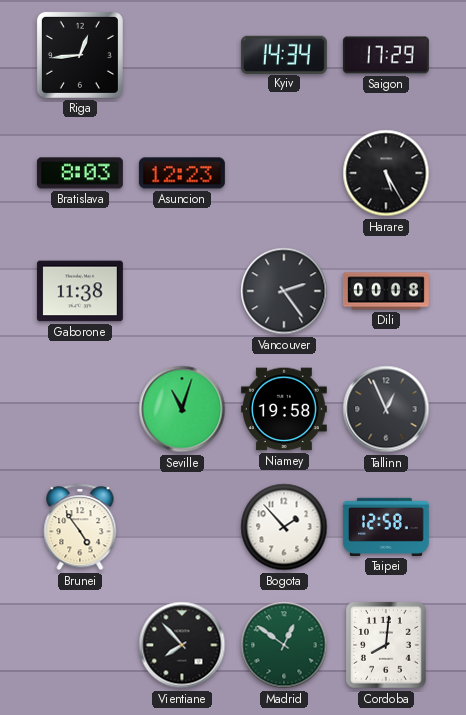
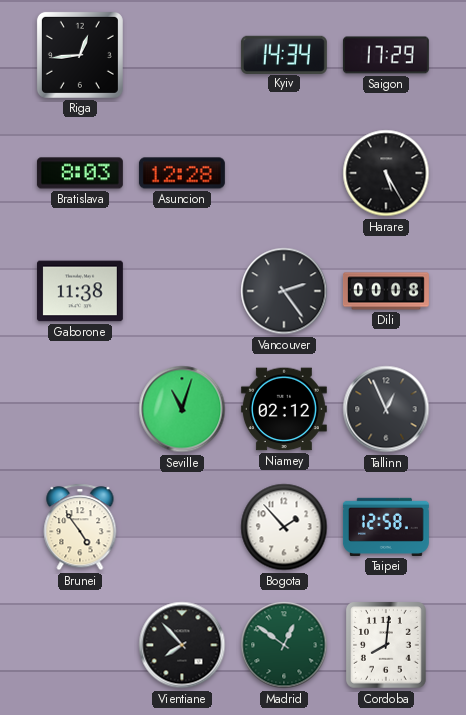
Asuncion: 12:23 -> 12:28
Niamey: 19:58 -> 02:12
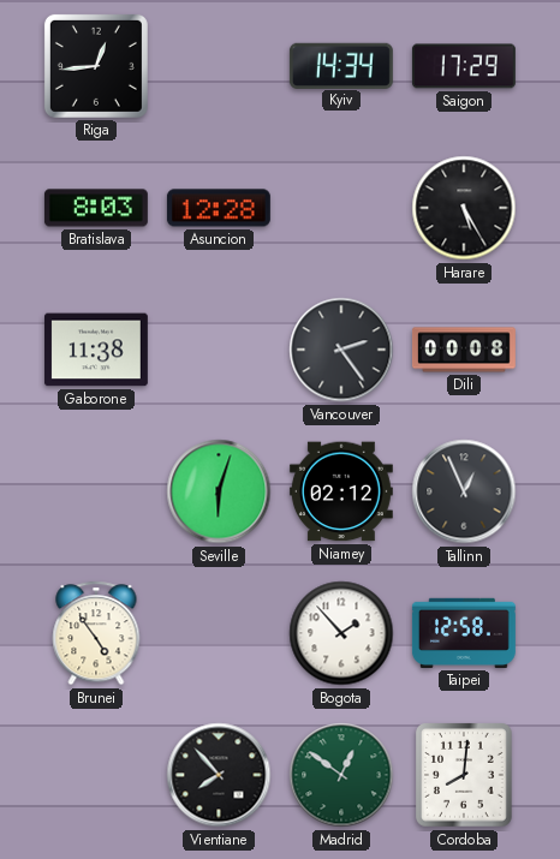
Seville: 11:03 -> 6:03
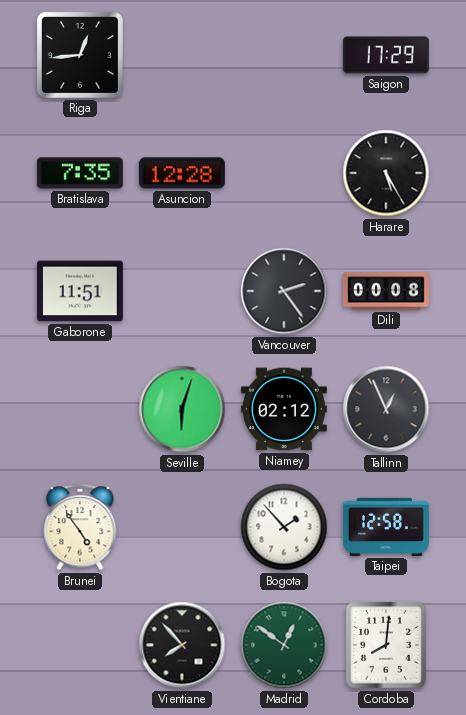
Kyiv: 14:34 -> none
Bratislava: 8:03 -> 7:35
Gaborone: 11:38 -> 11:51
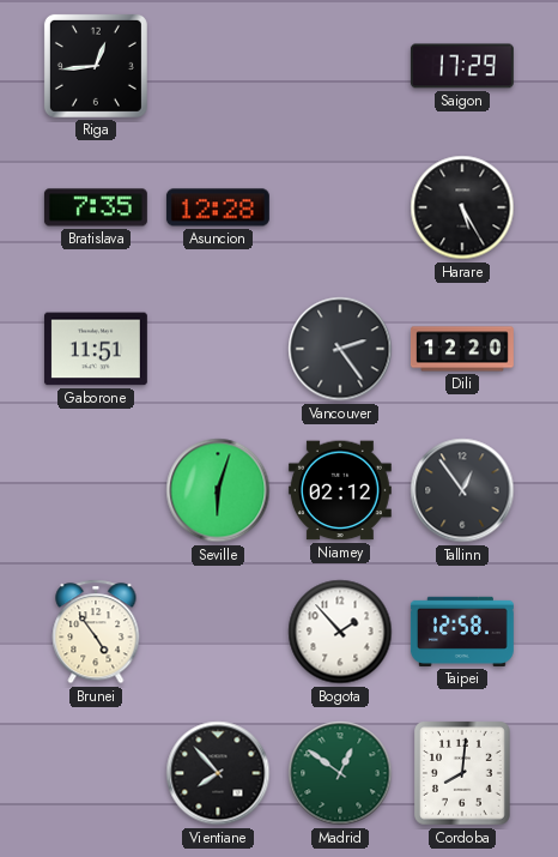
Dili: 00:08 -> 12:20
Tallinn: 12:56 -> 12:54
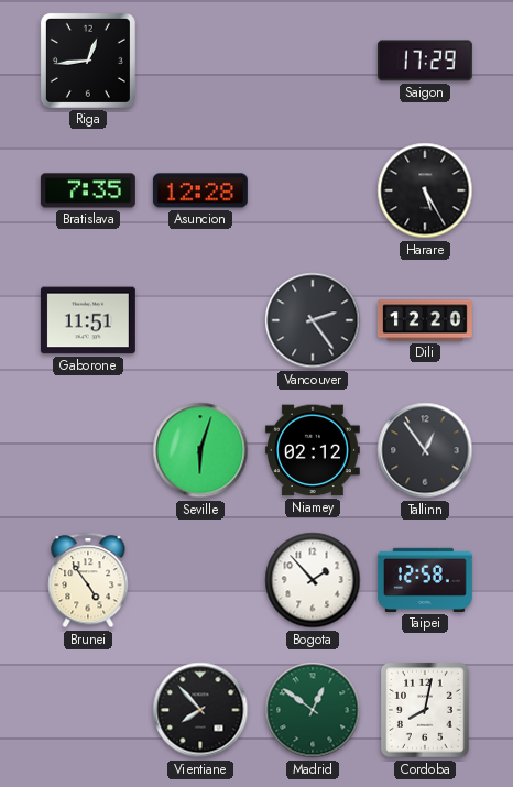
Cordoba: 8:01 -> 8:02
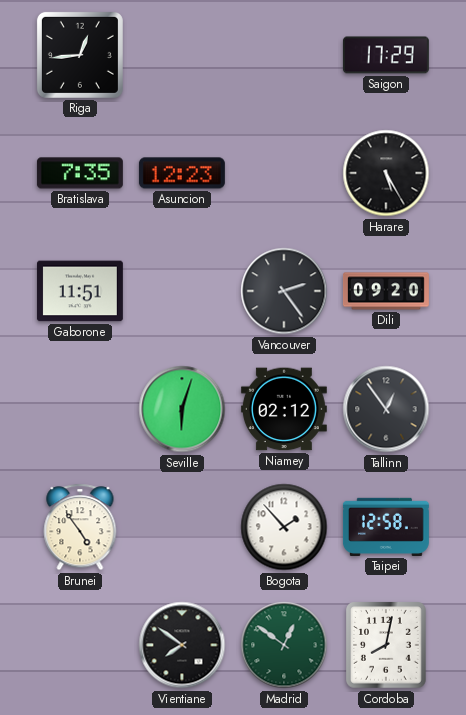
Asuncion: 12:28 -> 12:23
Dili: 12:20 -> 09:20
Vientiane: 7:53 -> 7:51
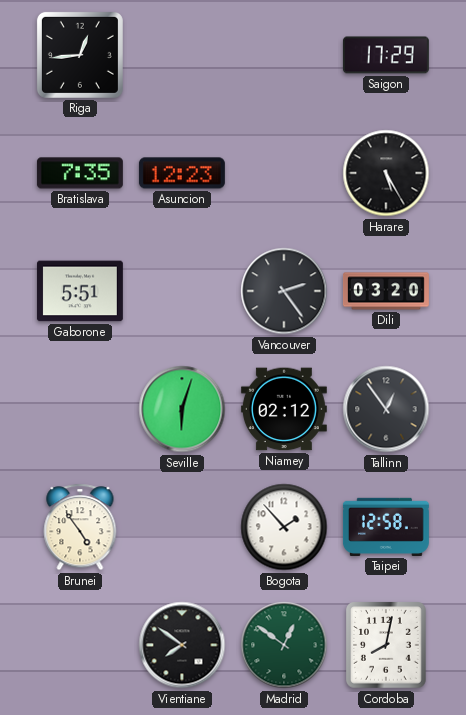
Gaborone: 11:51 -> 5:51
Dili: 09:20 -> 03:20
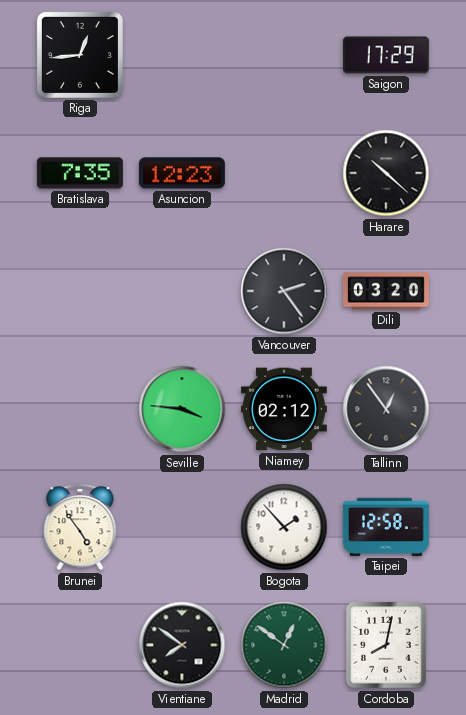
Harare: 5:25 -> 10:22
Gaborone: 5:51 -> none
Seville: 6:03 -> 3:46
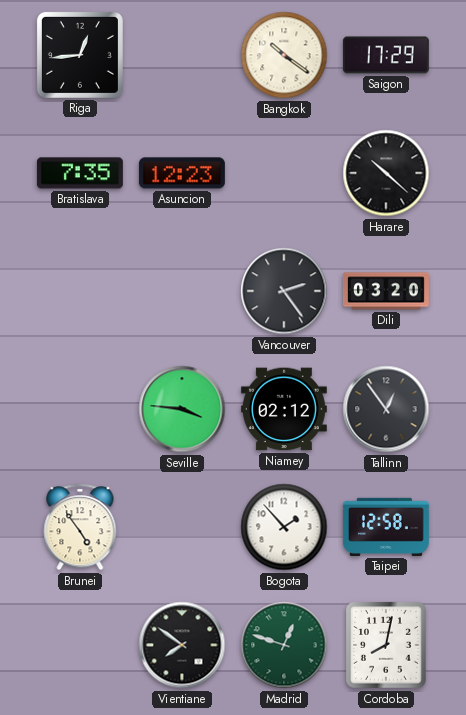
Bangkok: none -> 10:21
Madrid: 12:51 -> 12:48
